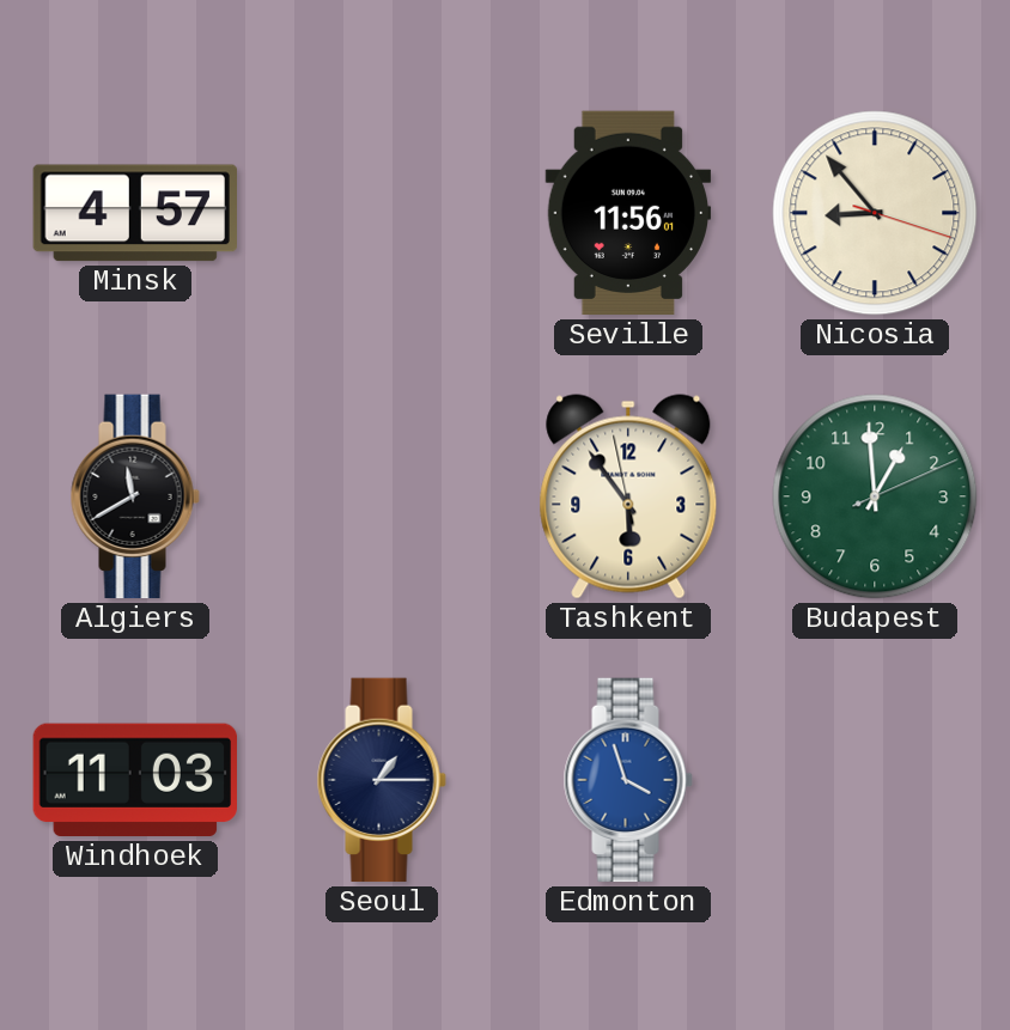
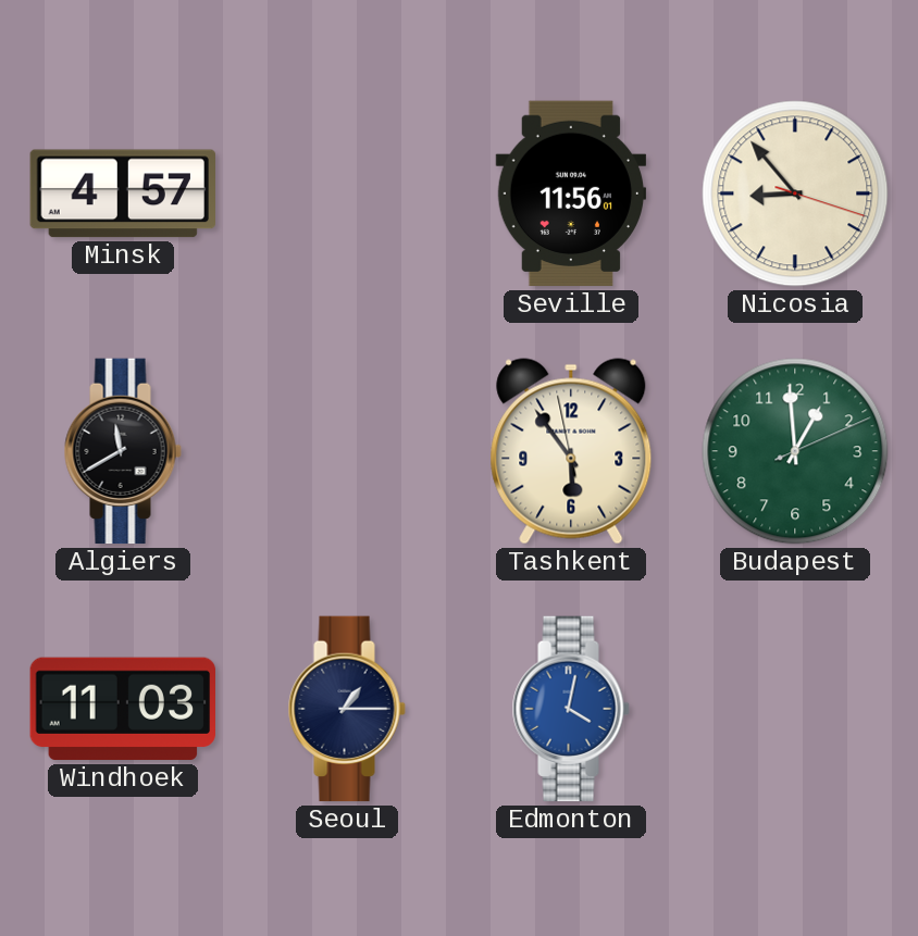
Edmonton: 3:57 -> 4:02
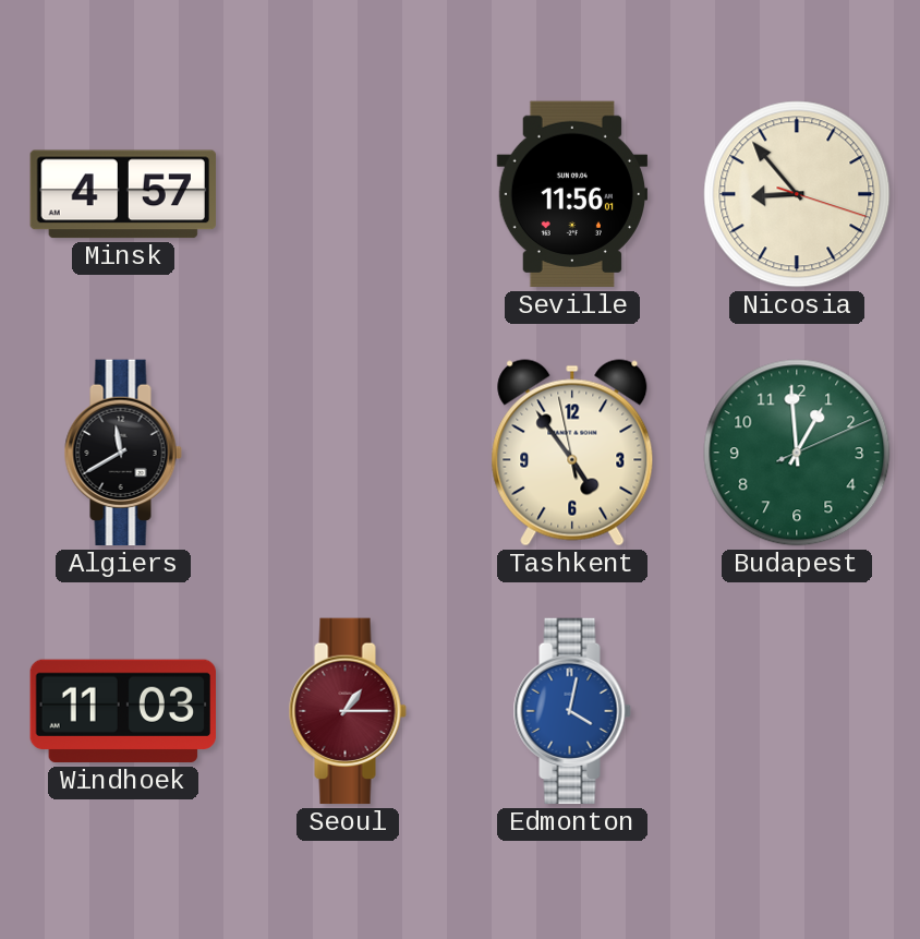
Tashkent: 5:53 -> 4:53
Seoul dial: navy -> burgundy
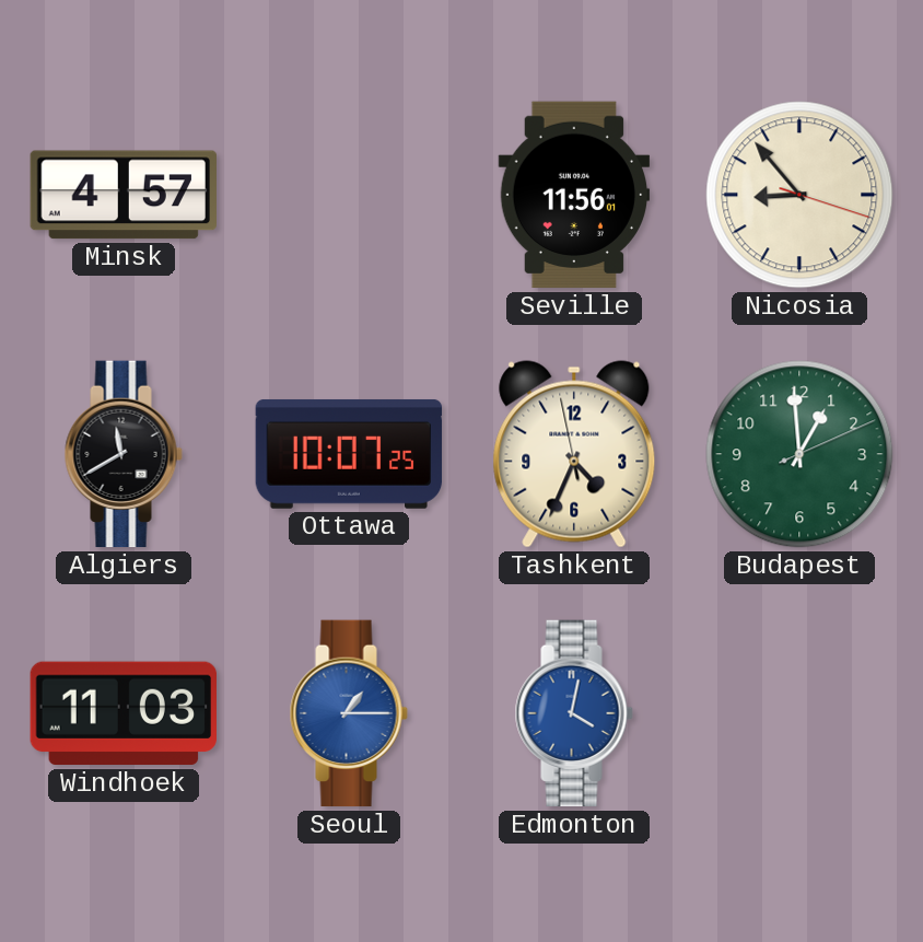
Ottawa: none -> 10:07
Tashkent: 4:53 -> 4:33
Seoul dial: burgundy -> blue
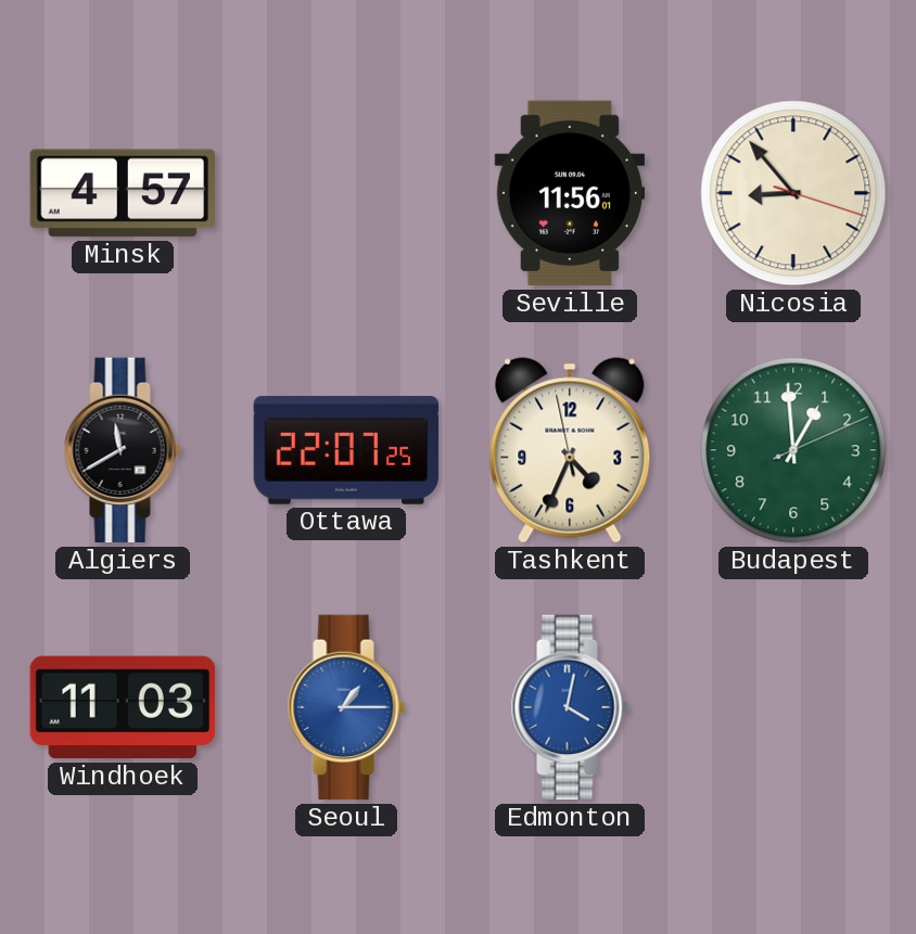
Ottawa: 10:07 -> 22:07
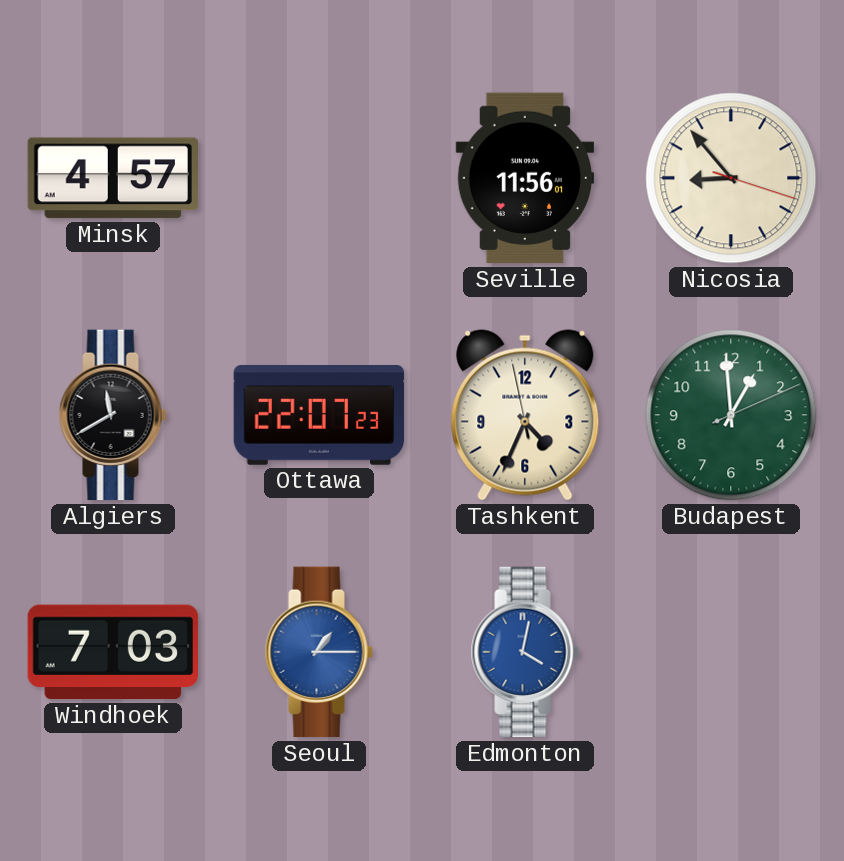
Ottawa: 22:07:25 -> 22:07:23
Windhoek: 11:03 -> 7:03
